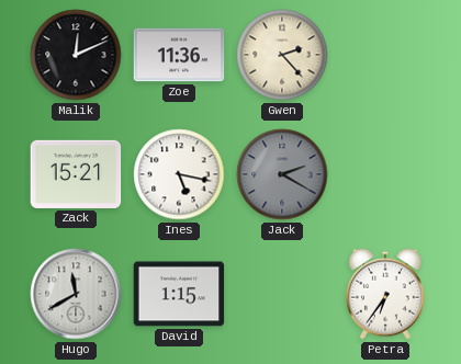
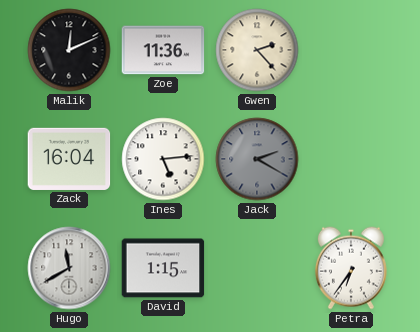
Zack: 15:21 -> 16:04
Ines: 5:17 -> 5:14
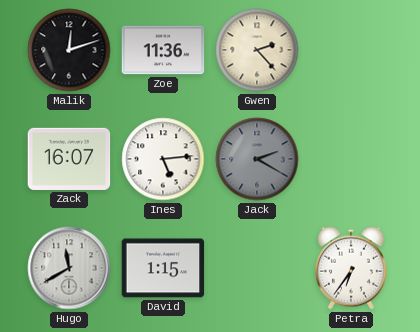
Malik: 12:11 -> 12:12
Zack: 16:04 -> 16:07
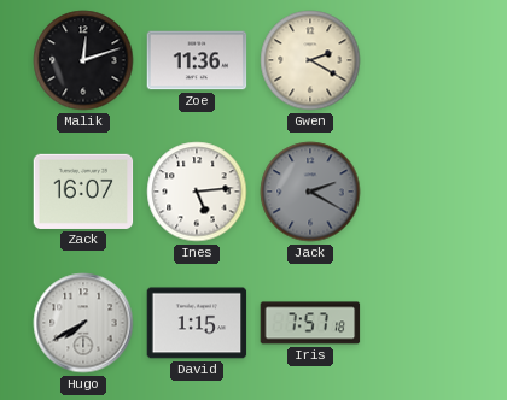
Gwen: 2:23 -> 2:20
Hugo: 11:40 -> 7:40
Iris: none -> 7:57
Petra: 6:36 -> none
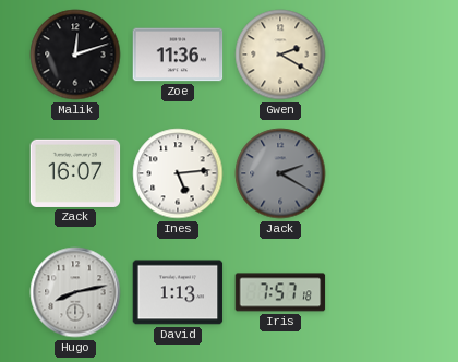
Hugo: 7:40 -> 8:13
David: 1:15 -> 1:13
